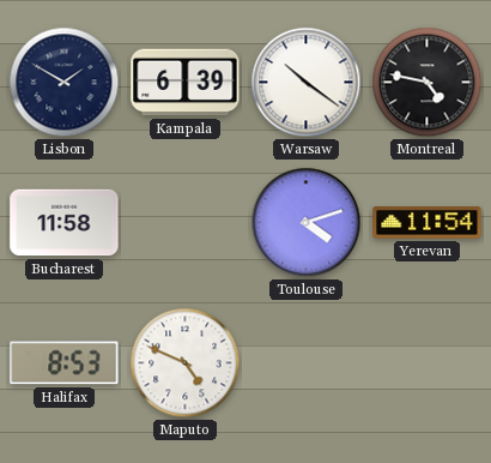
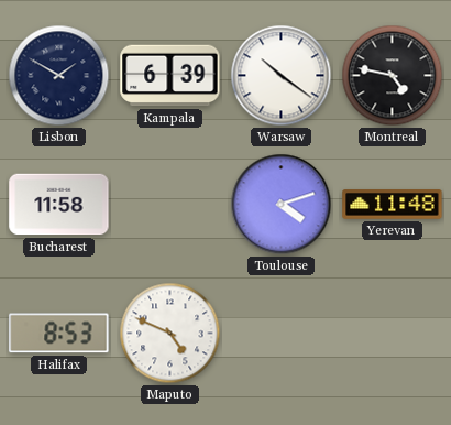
Yerevan: 11:54 -> 11:48
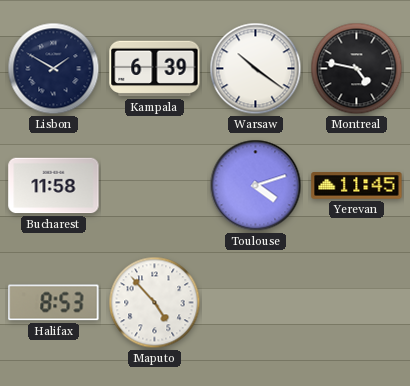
Yerevan: 11:48 -> 11:45
Maputo: 4:49 -> 4:53
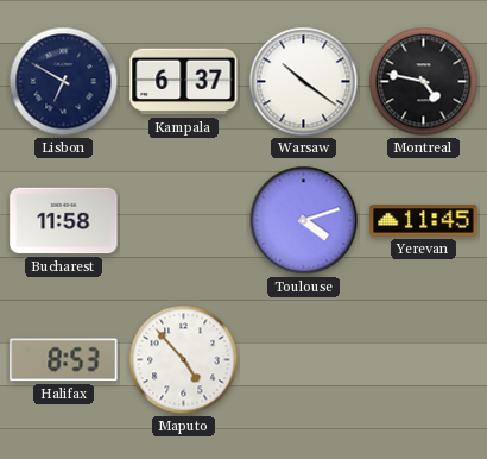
Lisbon: 1:50 -> 6:50
Kampala: 6:39 -> 6:37
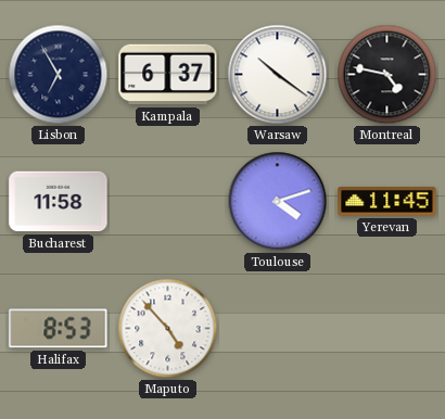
Lisbon: 6:50 -> 6:55
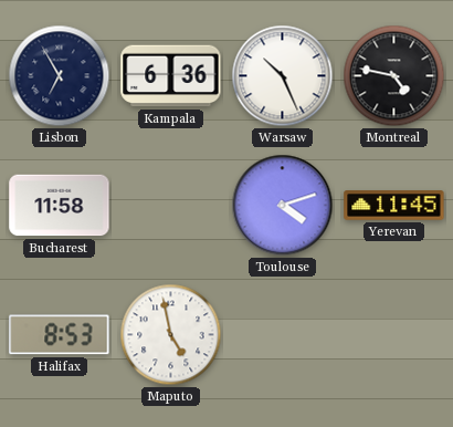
Kampala: 6:37 -> 6:36
Warsaw: 10:21 -> 10:26
Maputo: 4:53 -> 4:58
